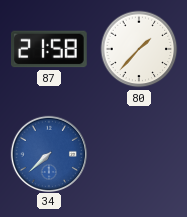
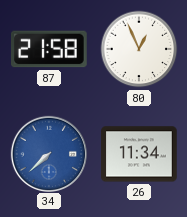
80: 1:37 -> 12:56
26: none -> 11:34
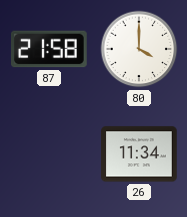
80: 12:56 -> 4:00
34: 7:38 -> none
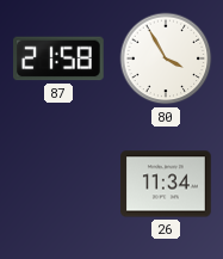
80: 4:00 -> 3:55
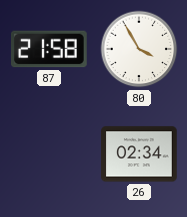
26: 11:34 -> 02:34
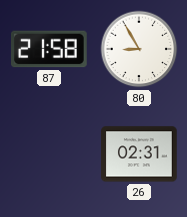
80: 3:55 -> 8:55
26: 02:34 -> 02:31
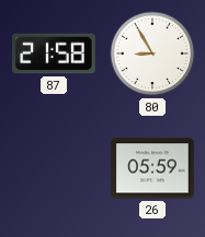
26: 02:31 -> 05:59
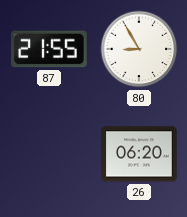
87: 21:58 -> 21:55
26: 05:59 -> 06:20
